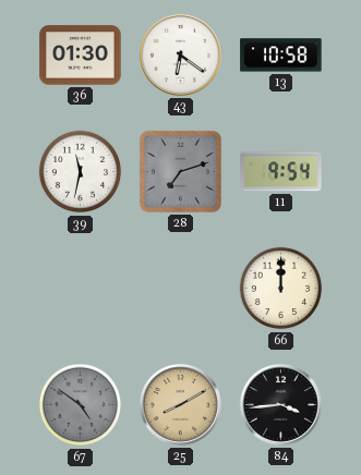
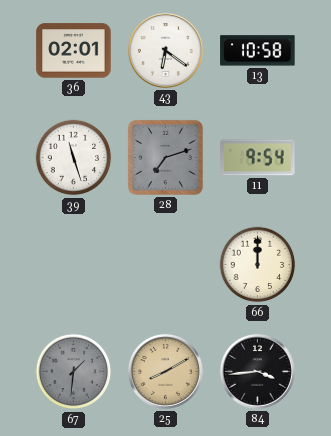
36: 01:30 -> 02:01
39: 11:32 -> 11:27
67: 4:51 -> 1:31
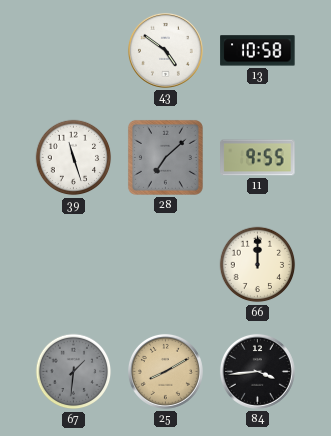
36: 02:01 -> none
43: 6:21 -> 4:51
28: 7:12 -> 7:08
11: 9:54 -> 9:55
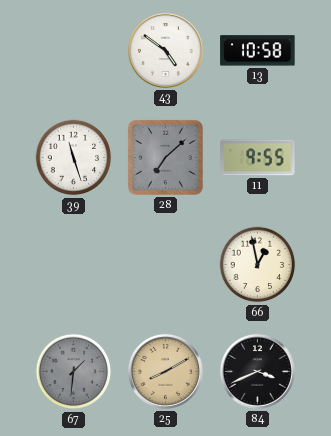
66: 12:00 -> 12:58
84: 3:44 -> 3:41
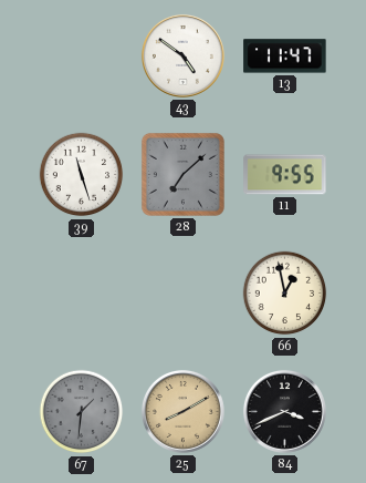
13: 10:58 -> 11:47
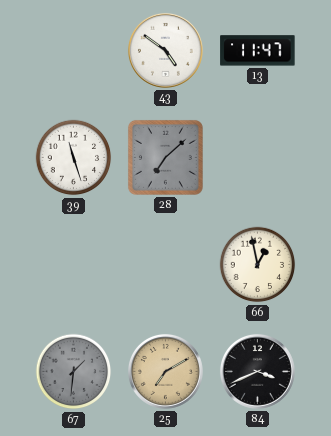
11: 9:55 -> none
25: 8:10 -> 7:10
